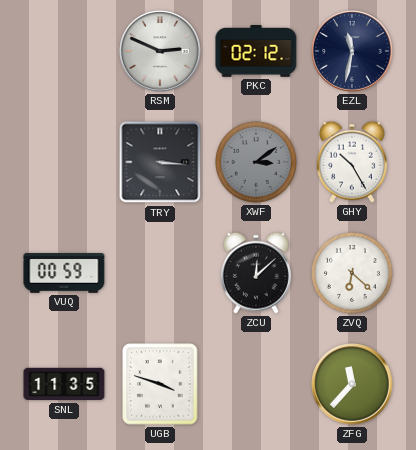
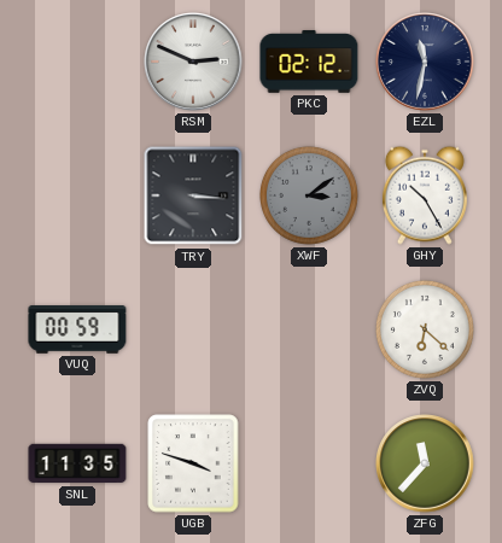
ZCU: 12:08 -> none
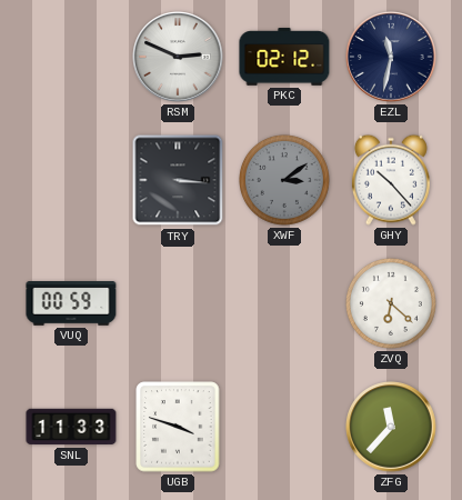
GHY: 10:25 -> 10:23
SNL: 11:35 -> 11:33
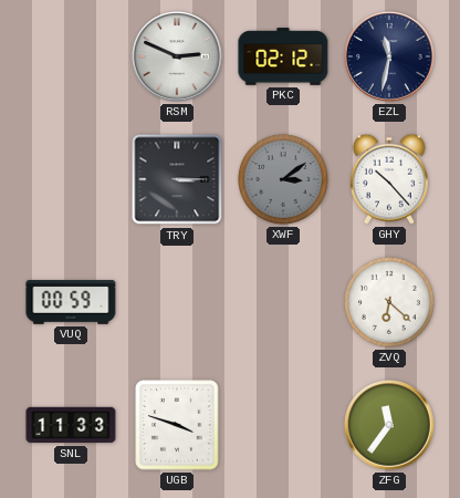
TRY: 3:16 -> 3:15
ZFG: 11:37 -> 11:36
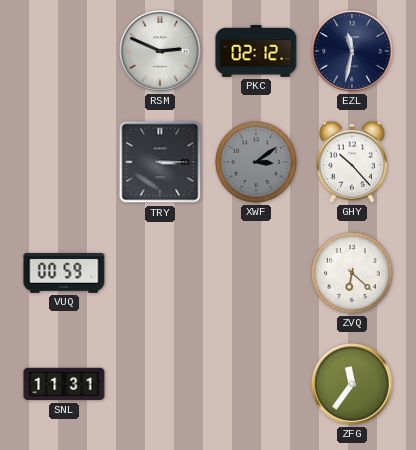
SNL: 11:33 -> 11:31
UGB: 3:48 -> none
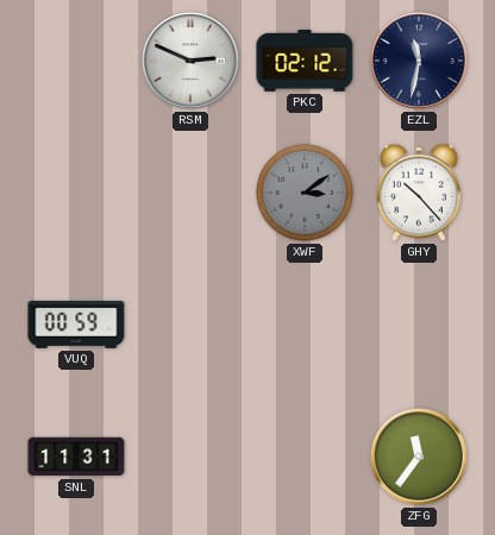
TRY: 3:15 -> none
ZVQ: 6:22 -> none
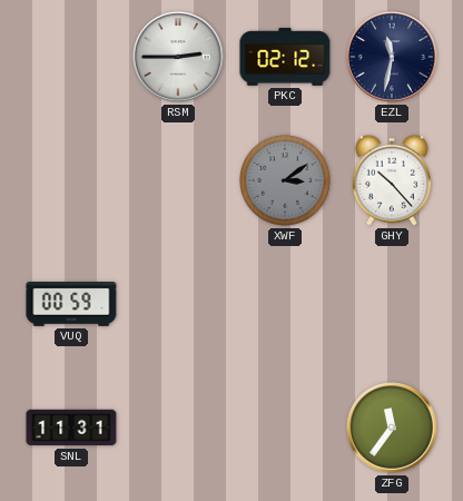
RSM: 2:49 -> 2:45
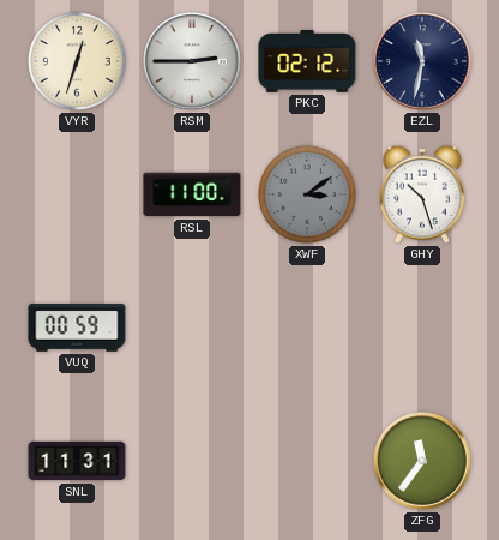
VYR: none -> 12:33
RSL: none -> 11:00
GHY: 10:23 -> 10:27
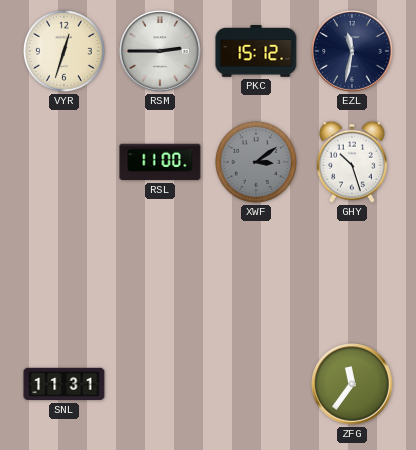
PKC: 02:12 -> 15:12
VUQ: 00:59 -> none
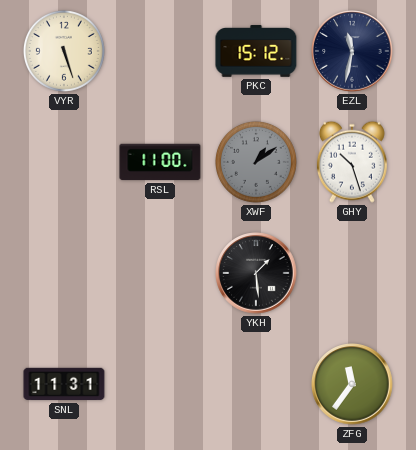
VYR: 12:33 -> 5:27
RSM: 2:45 -> none
XWF: 3:09 -> 1:09
YKH: none -> 1:29
